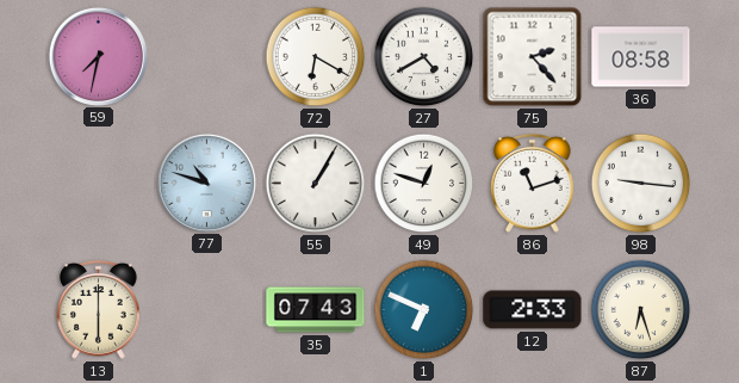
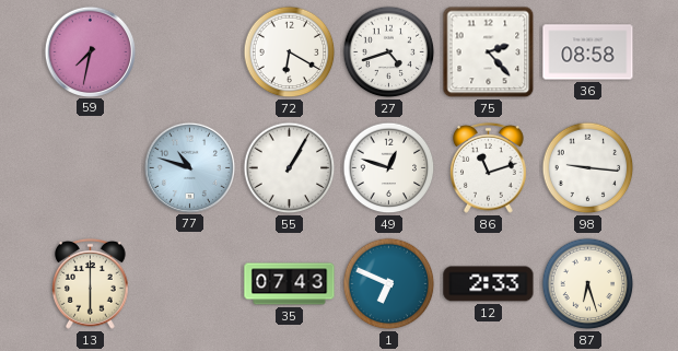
27: 4:40 -> 4:42
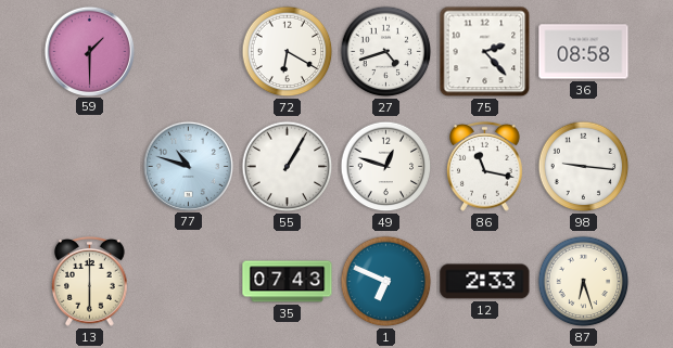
59: 7:32 -> 1:30
86: 11:12 -> 11:17
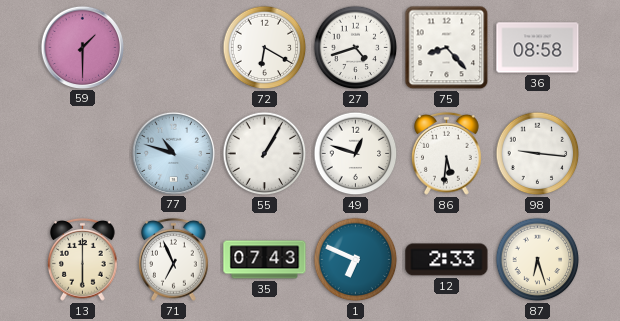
75: 2:23 -> 8:23
86: 11:17 -> 5:31
71: none -> 6:56
